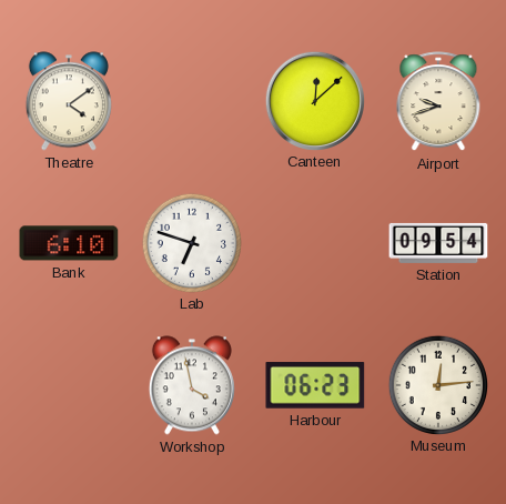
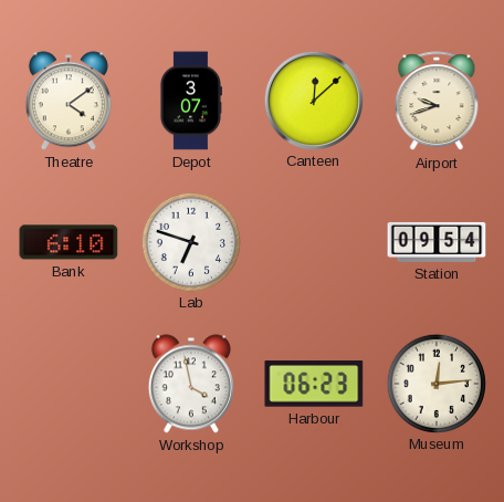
Depot: none -> 3:07
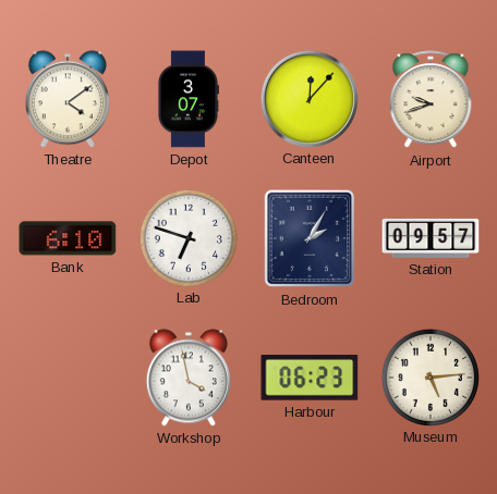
Canteen: 12:08 -> 12:07
Bedroom: none -> 2:05
Station: 09:54 -> 09:57
Museum: 12:14 -> 5:14
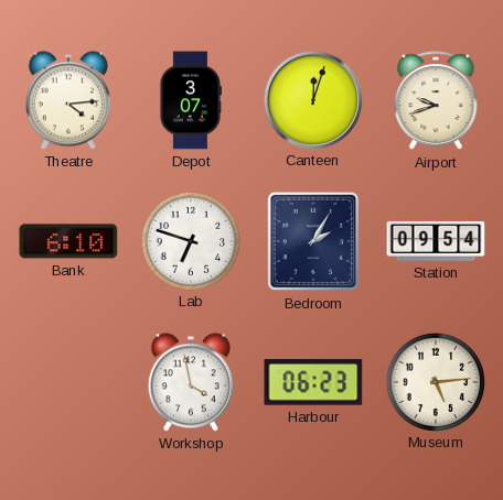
Theatre: 4:09 -> 4:14
Canteen: 12:07 -> 12:03
Station: 09:57 -> 09:54
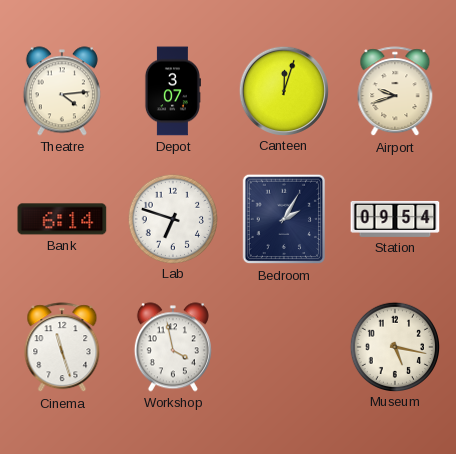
Bank: 6:10 -> 6:14
Cinema: none -> 11:27
Harbour: 06:23 -> none
Museum: 5:14 -> 5:17
